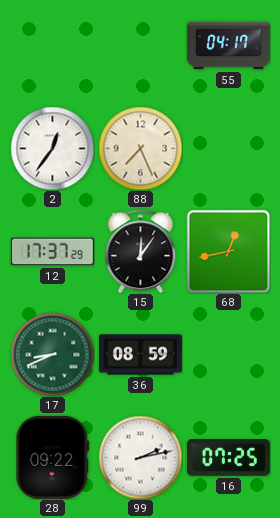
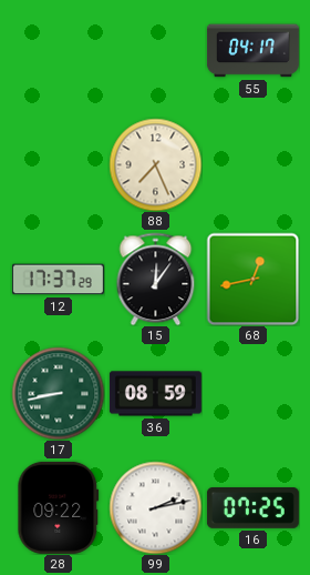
2: 12:36 -> none
17: 8:41 -> 8:43
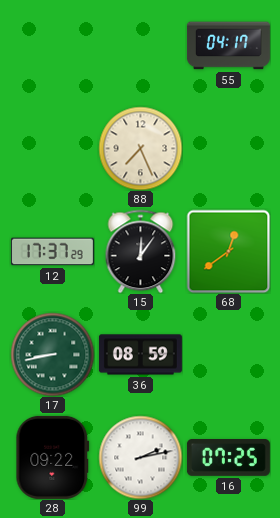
68: 12:43 -> 12:39
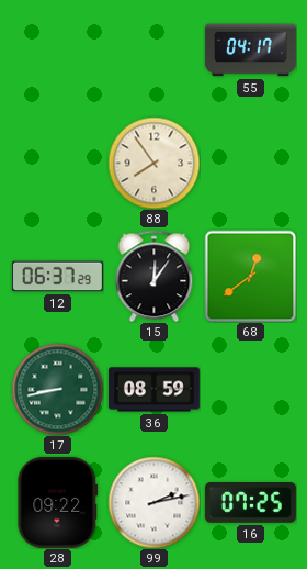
88: 7:26 -> 7:54
12: 17:37 -> 06:37
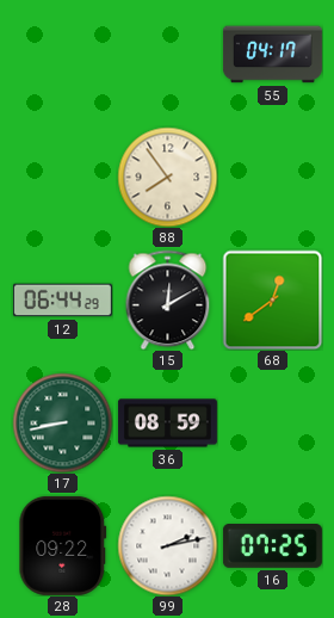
12: 06:37 -> 06:44
15: 12:06 -> 12:10
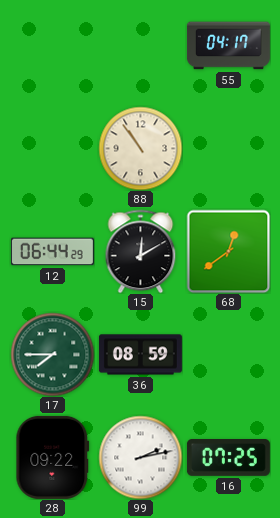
88: 7:54 -> 10:54
17: 8:43 -> 7:45
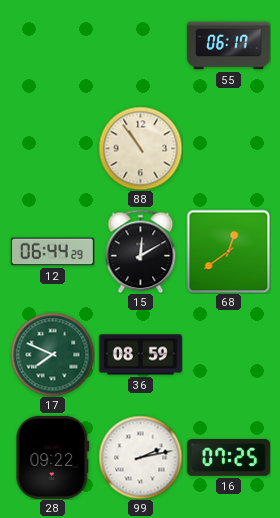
55: 04:17 -> 06:17
17: 7:45 -> 7:49
